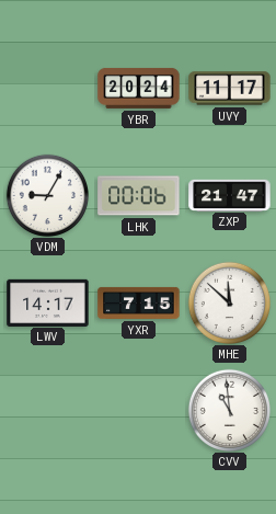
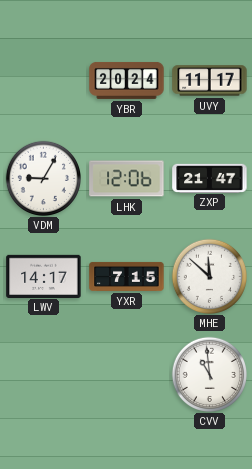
LHK: 00:06 -> 12:06
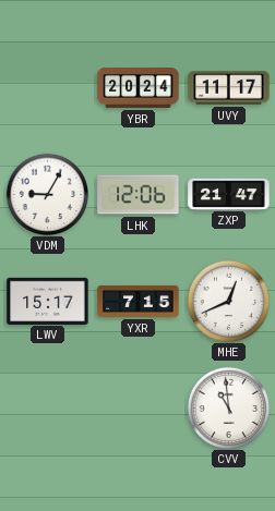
LWV: 14:17 -> 15:17
MHE: 11:52 -> 12:41
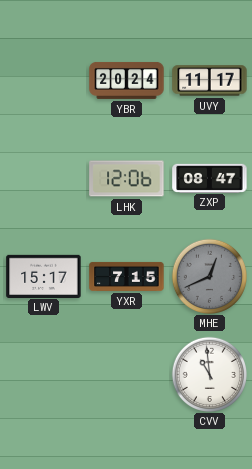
VDM: 9:05 -> none
ZXP: 21:47 -> 08:47
MHE dial: white -> grey
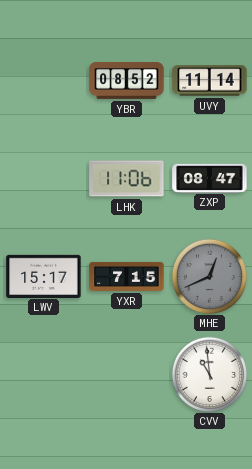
YBR: 20:24 -> 08:52
UVY: 11:17 -> 11:14
LHK: 12:06 -> 11:06
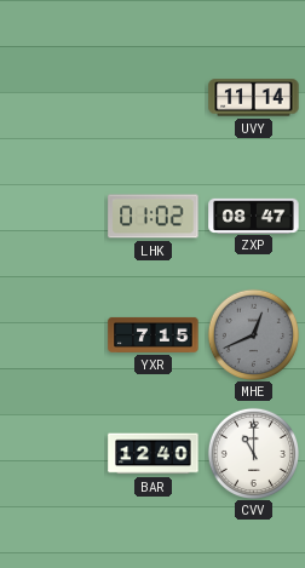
YBR: 08:52 -> none
LHK: 11:06 -> 01:02
LWV: 15:17 -> none
BAR: none -> 12:40
CVV: 10:59 -> 11:00
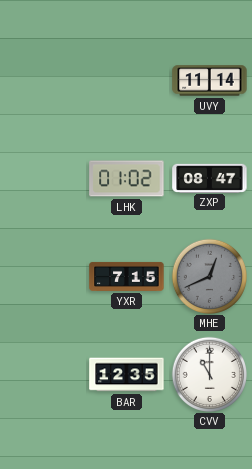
BAR: 12:40 -> 12:35
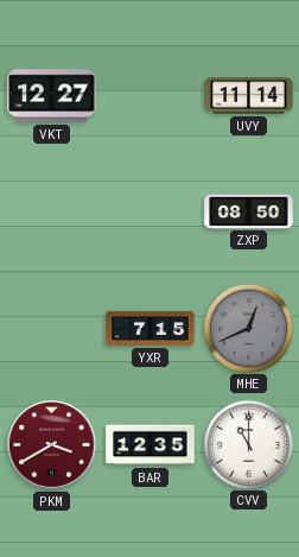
VKT: none -> 12:27
LHK: 01:02 -> none
ZXP: 08:47 -> 08:50
PKM: none -> 3:40
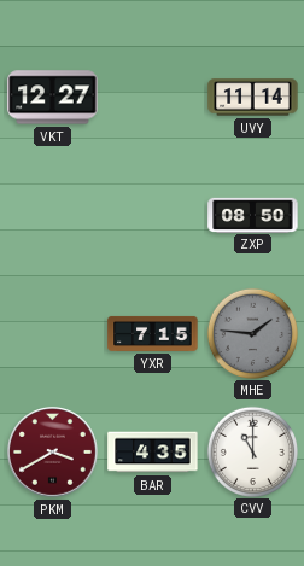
MHE: 12:41 -> 1:46
BAR: 12:35 -> 4:35
